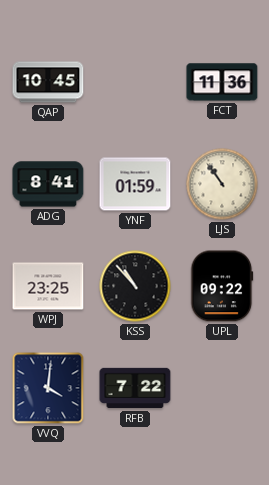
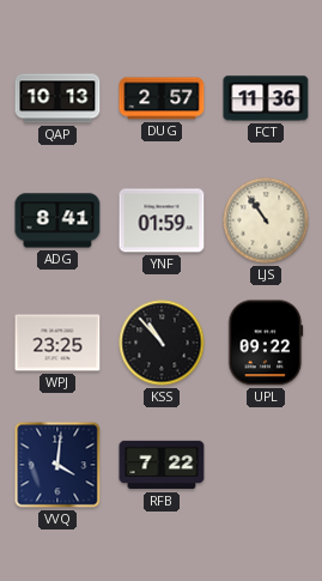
QAP: 10:45 -> 10:13
DUG: none -> 2:57
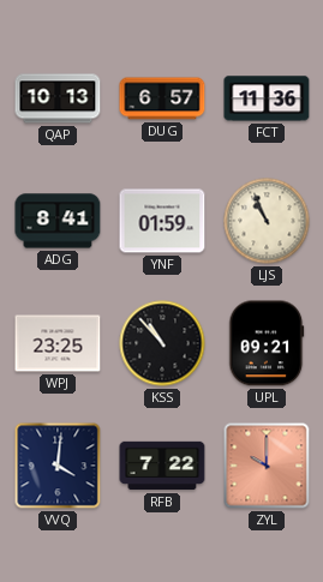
DUG: 2:57 -> 6:57
LJS: 10:54 -> 10:56
UPL: 09:22 -> 09:21
ZYL: none -> 10:00
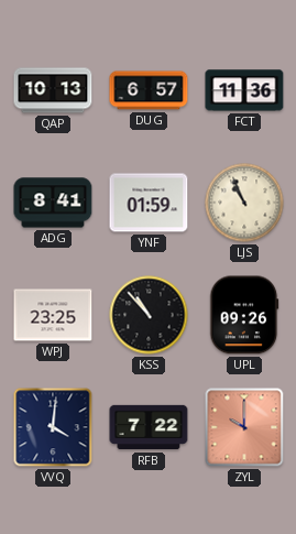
UPL: 09:21 -> 09:26
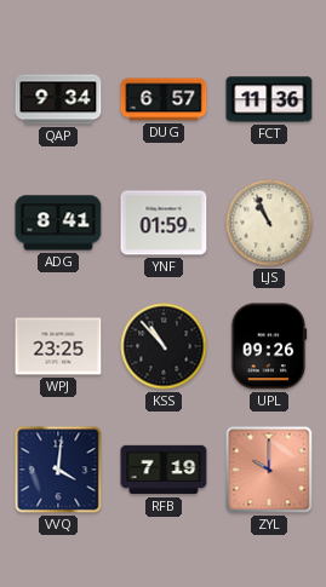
QAP: 10:13 -> 9:34
RFB: 7:22 -> 7:19
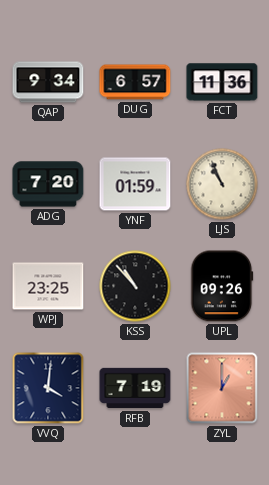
ADG: 8:41 -> 7:20
ZYL: 10:00 -> 1:00
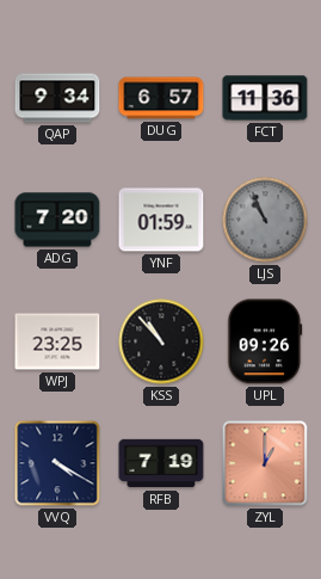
LJS dial: cream -> grey
VVQ: 4:01 -> 4:20
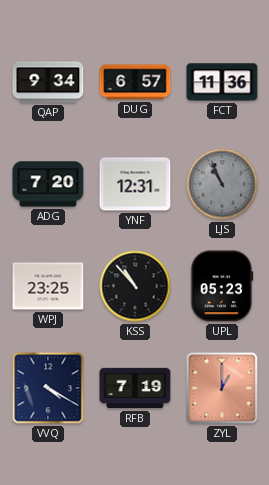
YNF: 01:59 -> 12:31
UPL: 09:26 -> 05:23
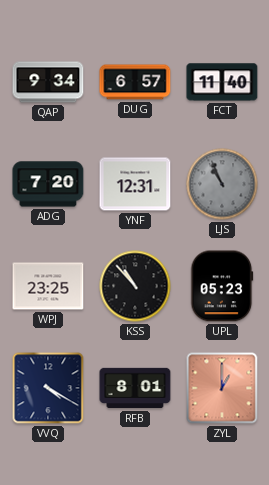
FCT: 11:36 -> 11:40
RFB: 7:19 -> 8:01
